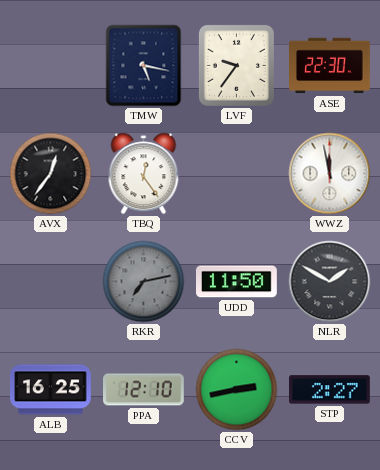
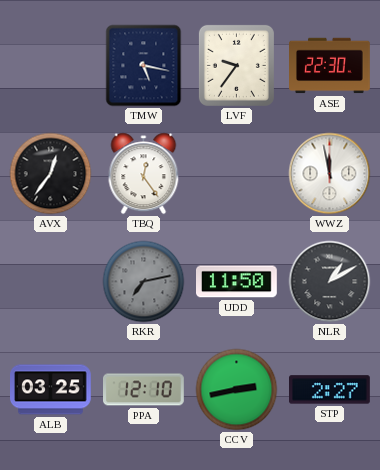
NLR: 1:50 -> 1:10
ALB: 16:25 -> 03:25
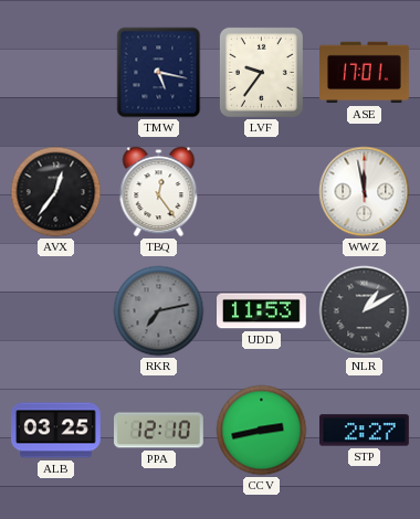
ASE: 22:30 -> 17:01
UDD: 11:50 -> 11:53
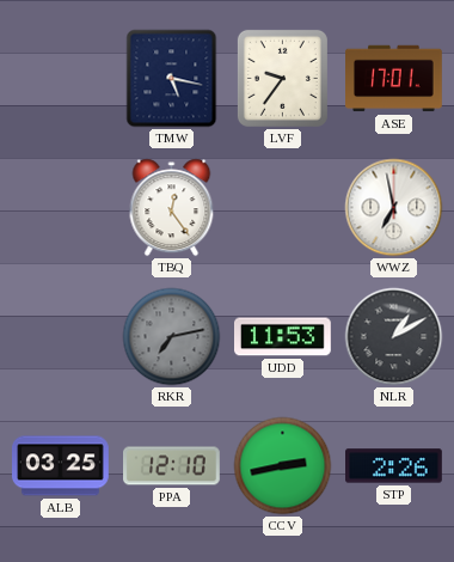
AVX: 12:36 -> none
WWZ: 11:58 -> 6:58
STP: 2:27 -> 2:26
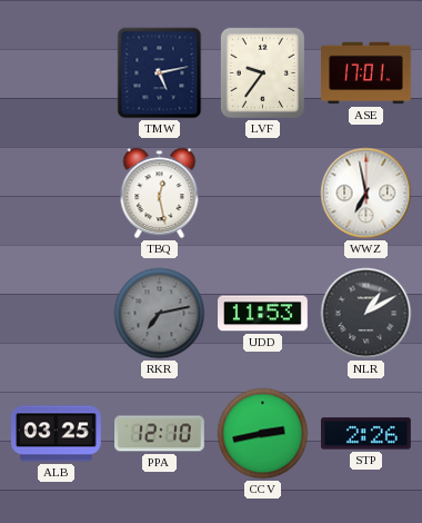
TMW: 5:17 -> 5:13
TBQ: 12:24 -> 12:28
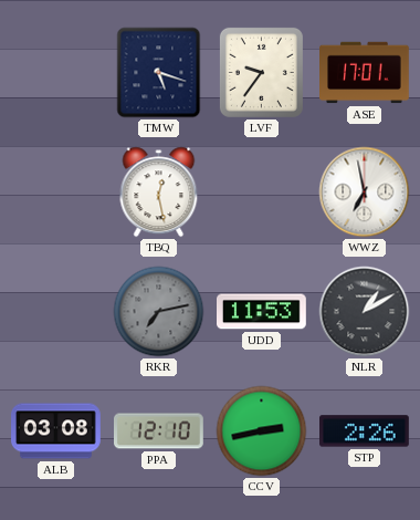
TMW: 5:13 -> 5:18
ALB: 03:25 -> 03:08
